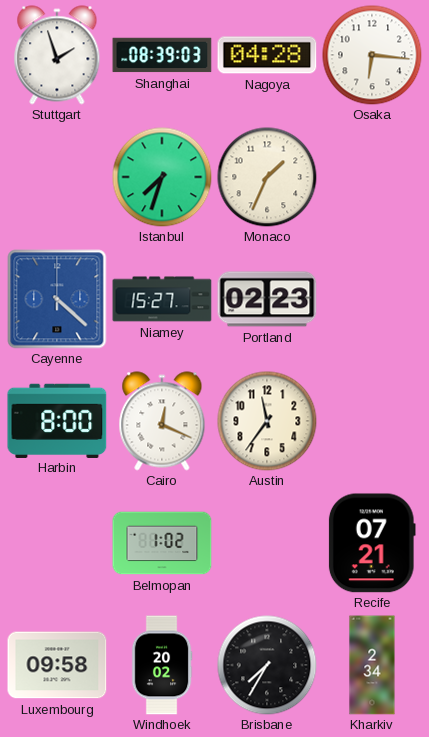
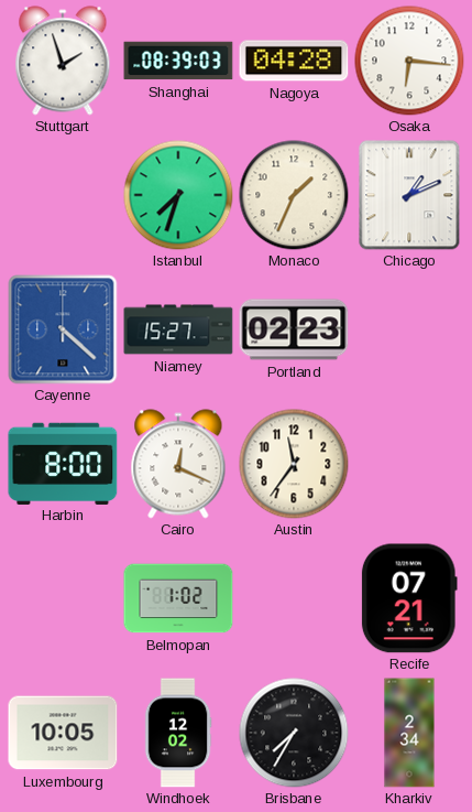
Chicago: none -> 1:11
Luxembourg: 09:58 -> 10:05
Windhoek: 20:02 -> 12:02
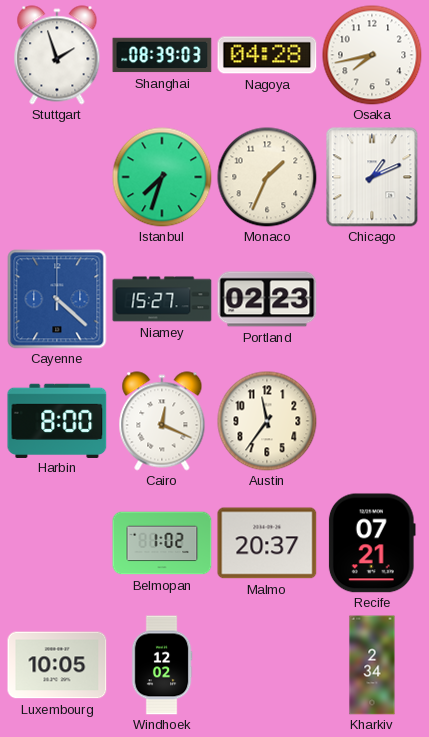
Osaka: 6:16 -> 7:43
Malmo: none -> 20:37
Brisbane: 7:35 -> none
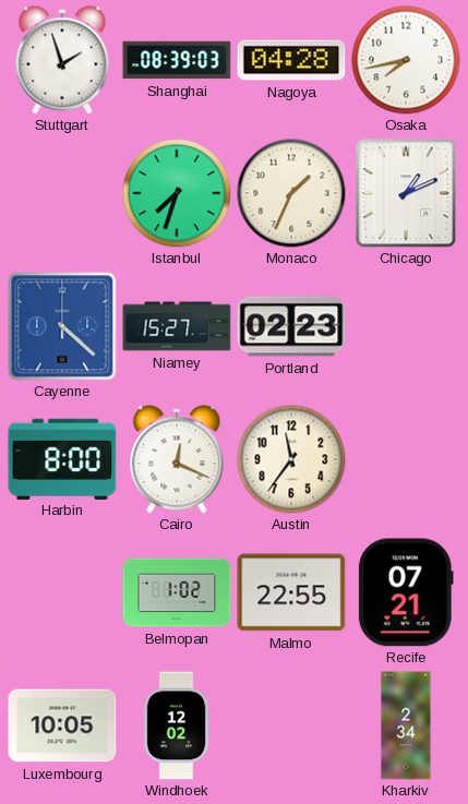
Malmo: 20:37 -> 22:55
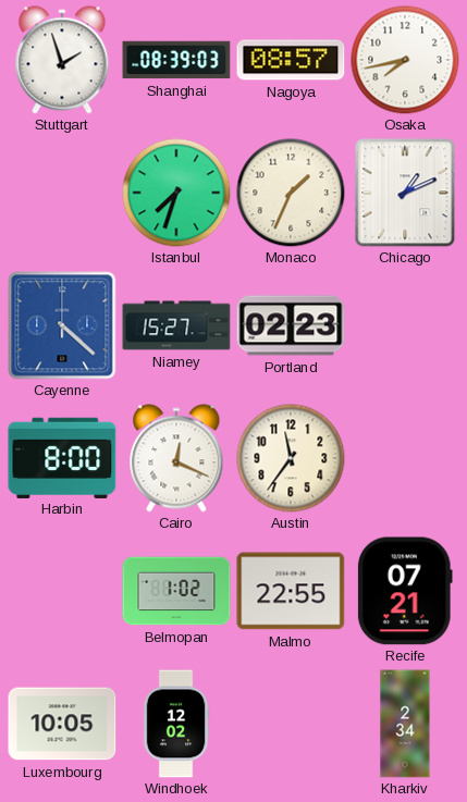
Nagoya: 04:28 -> 08:57
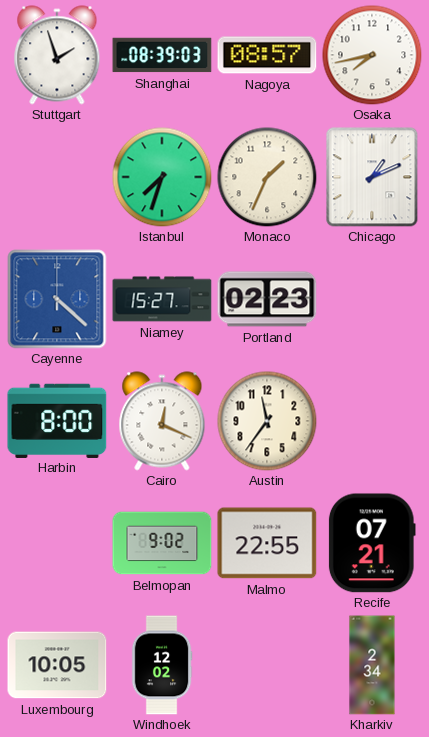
Belmopan: 1:02 -> 9:02
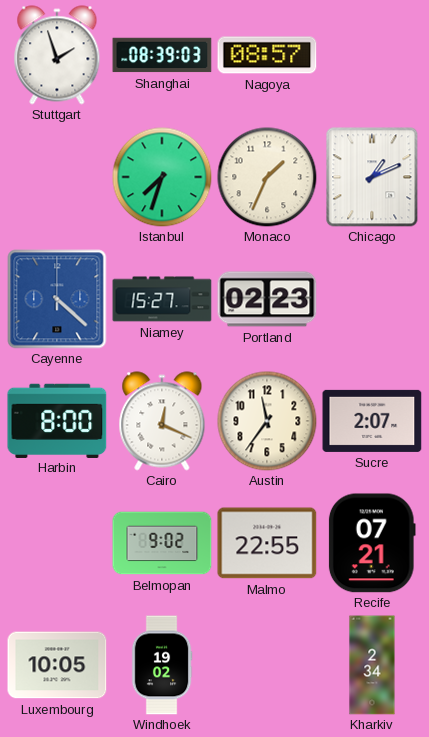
Osaka: 7:43 -> none
Sucre: none -> 2:07
Windhoek: 12:02 -> 19:02
